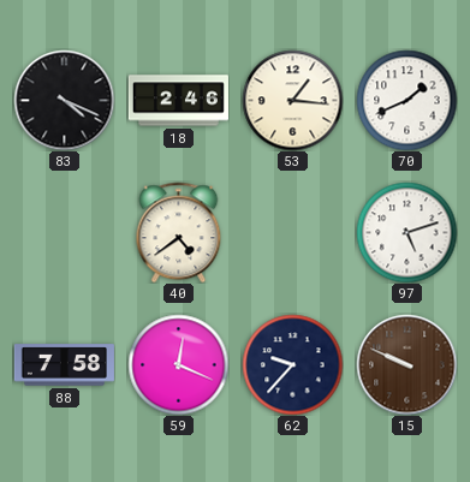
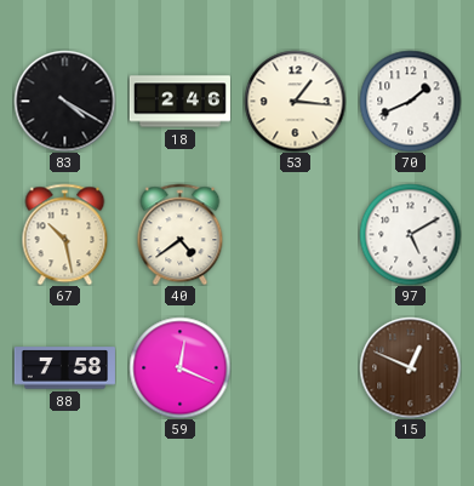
83: 4:19 -> 4:20
67: none -> 10:28
97: 5:12 -> 5:10
62: 9:37 -> none
15: 9:49 -> 12:49
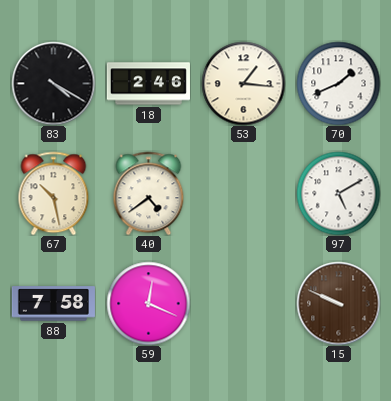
15: 12:49 -> 9:49
